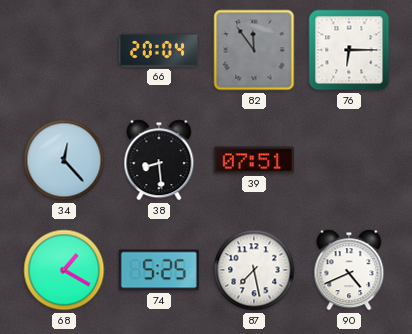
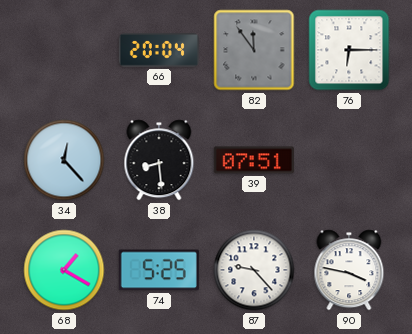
87: 7:28 -> 9:23
90: 4:41 -> 3:47
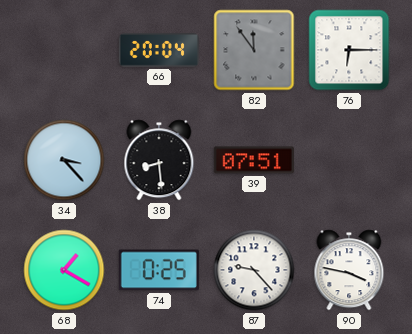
34: 12:23 -> 3:23
74: 5:25 -> 0:25
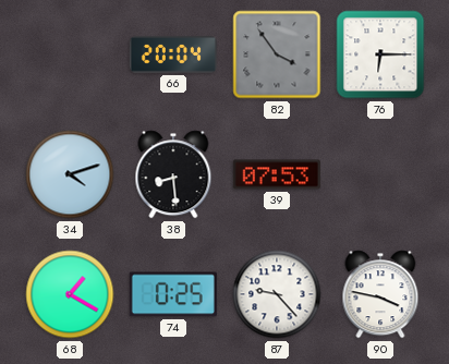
82: 11:54 -> 3:54
34: 3:23 -> 4:12
39: 07:51 -> 07:53
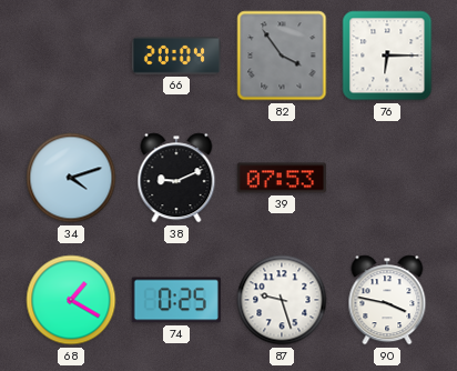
38: 8:29 -> 9:11
87: 9:23 -> 9:27
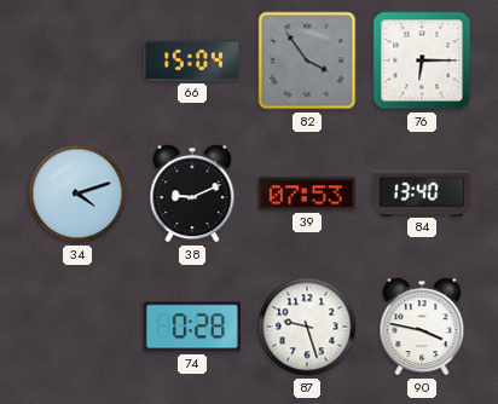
66: 20:04 -> 15:04
84: none -> 13:40
68: 1:20 -> none
74: 0:25 -> 0:28
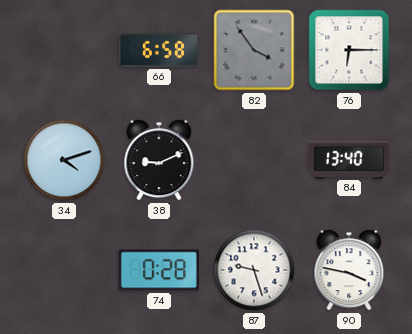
66: 15:04 -> 6:58
39: 07:53 -> none
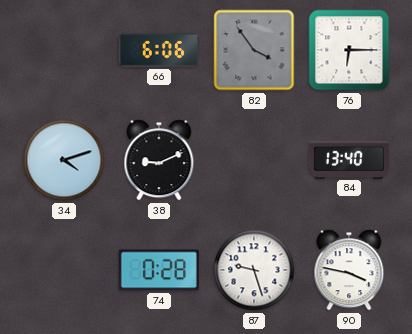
66: 6:58 -> 6:06
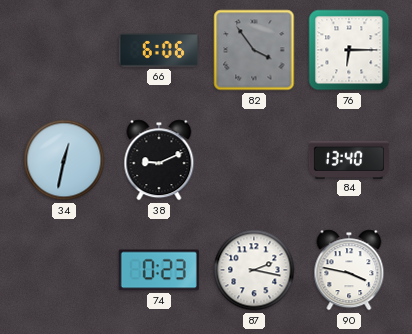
34: 4:12 -> 12:32
74: 0:28 -> 0:23
87: 9:27 -> 2:17
